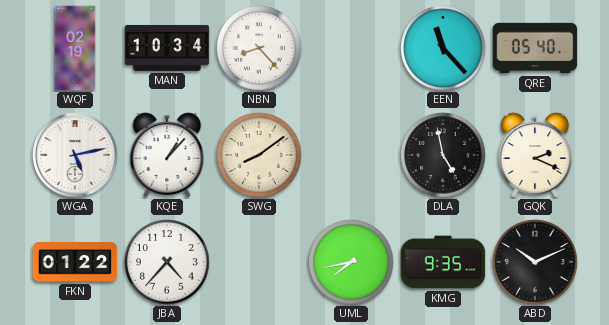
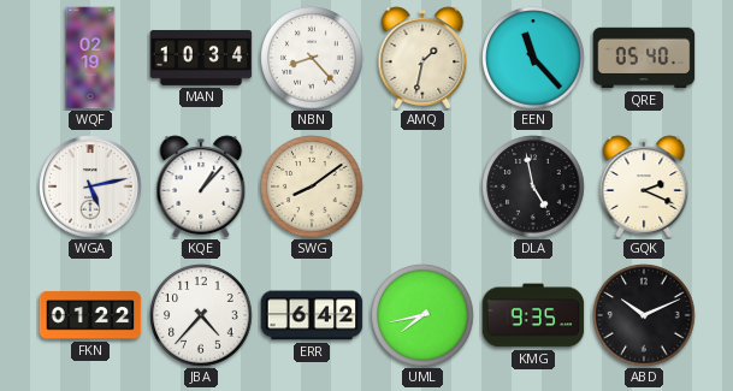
AMQ: none -> 1:32
ERR: none -> 6:42
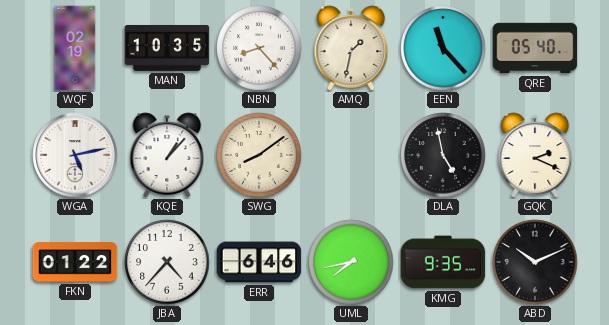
MAN: 10:34 -> 10:35
ERR: 6:42 -> 6:46
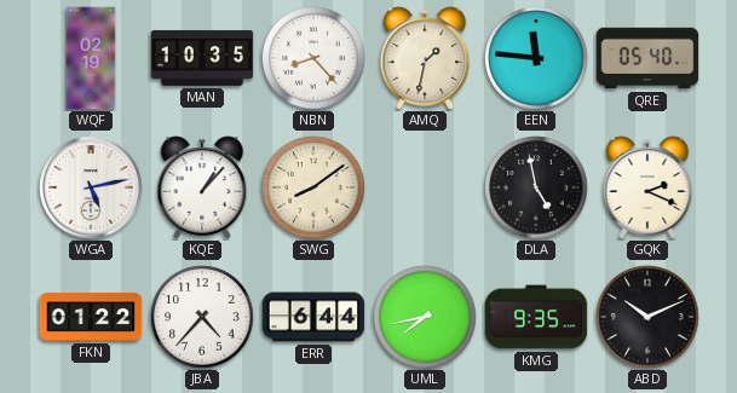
EEN: 11:23 -> 11:46
ERR: 6:46 -> 6:44
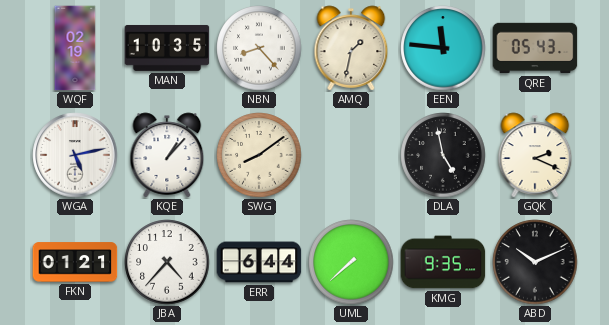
QRE: 05:40 -> 05:43
FKN: 01:22 -> 01:21
UML: 7:43 -> 7:38
